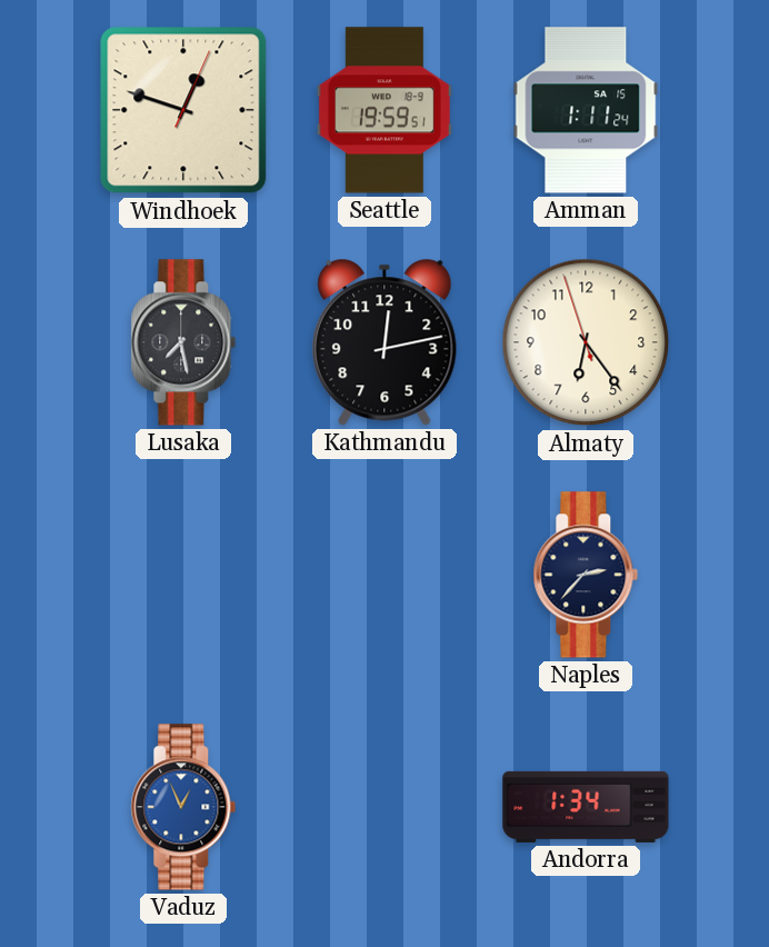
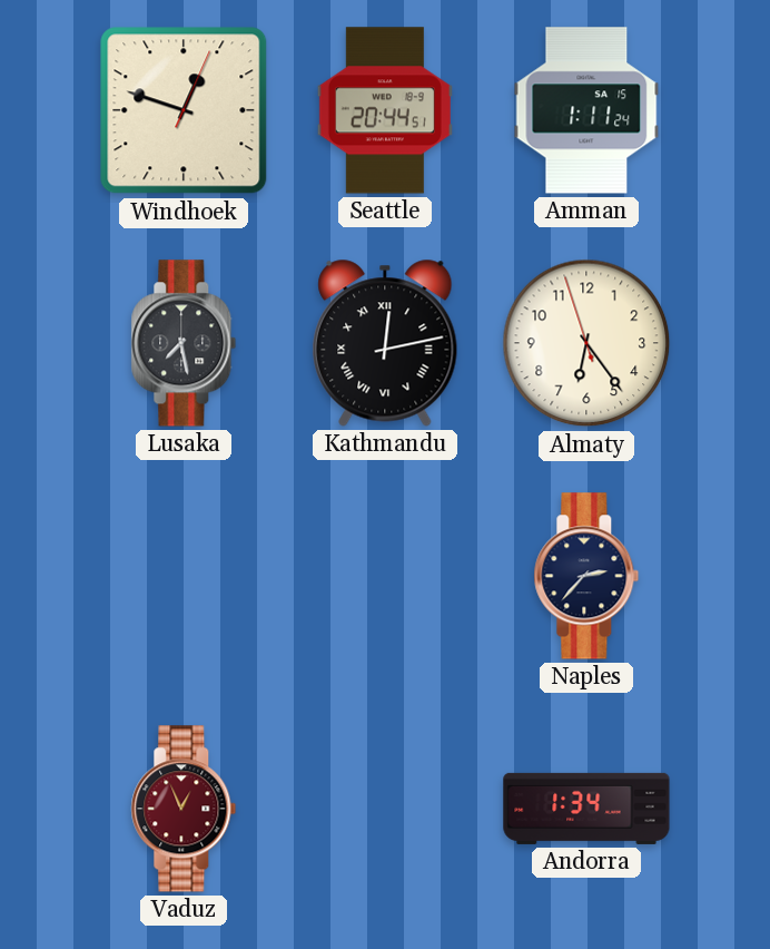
Seattle: 19:59 -> 20:44
Kathmandu numerals: Arabic -> Roman
Vaduz dial: blue -> burgundy
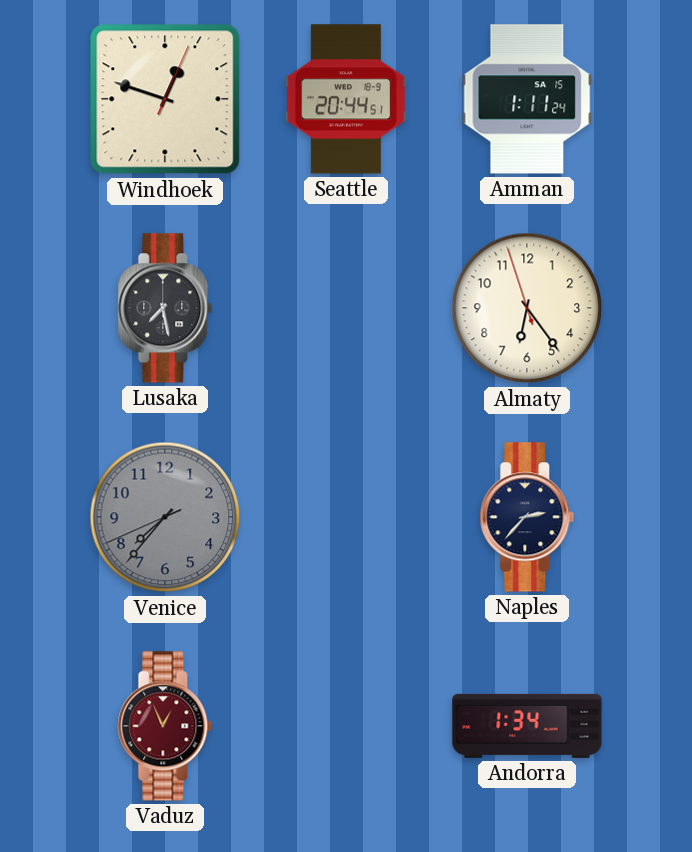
Kathmandu: 12:13 -> none
Venice: none -> 7:36
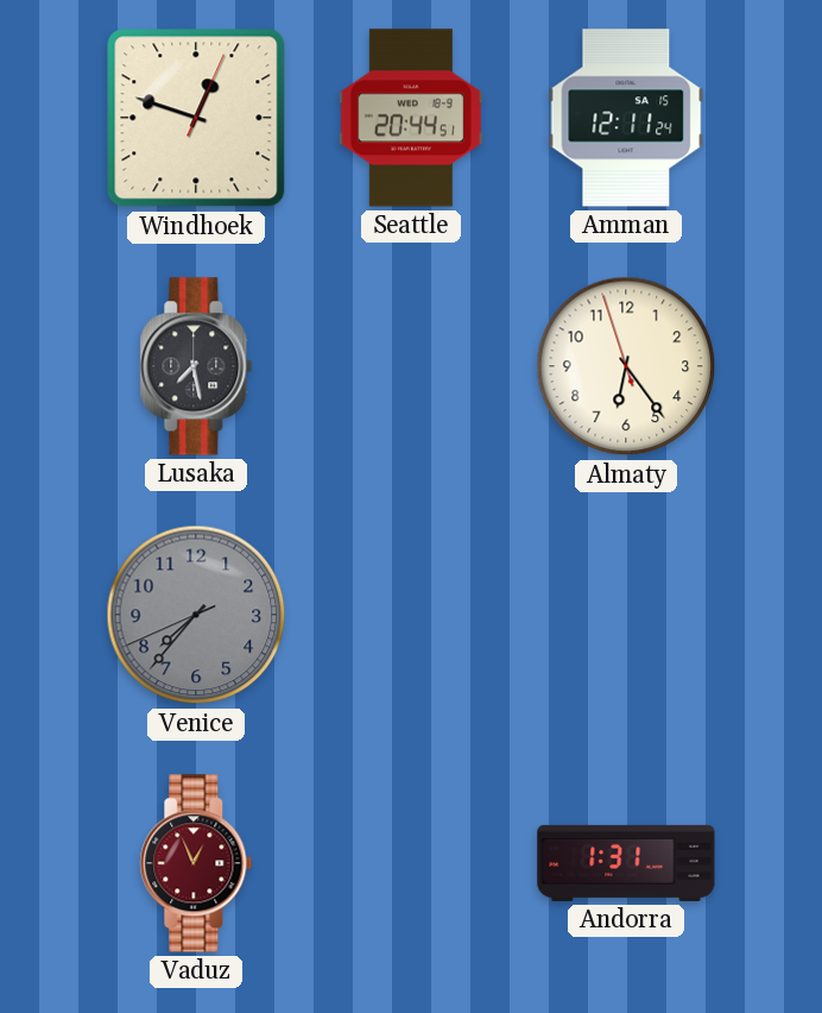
Amman: 1:11 -> 12:11
Naples: 2:37 -> none
Andorra: 1:34 -> 1:31
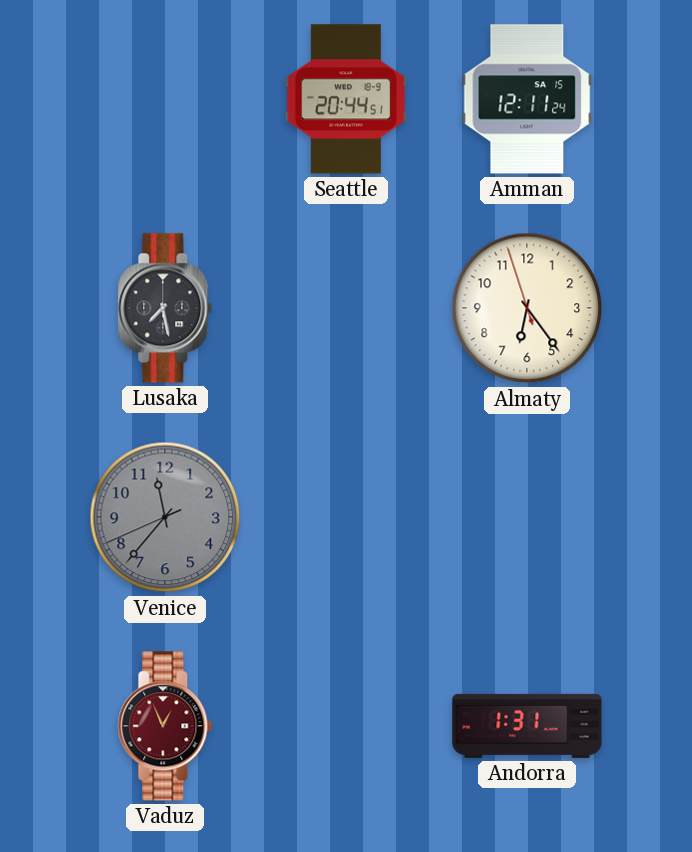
Windhoek: 12:48 -> none
Venice: 7:36 -> 11:36
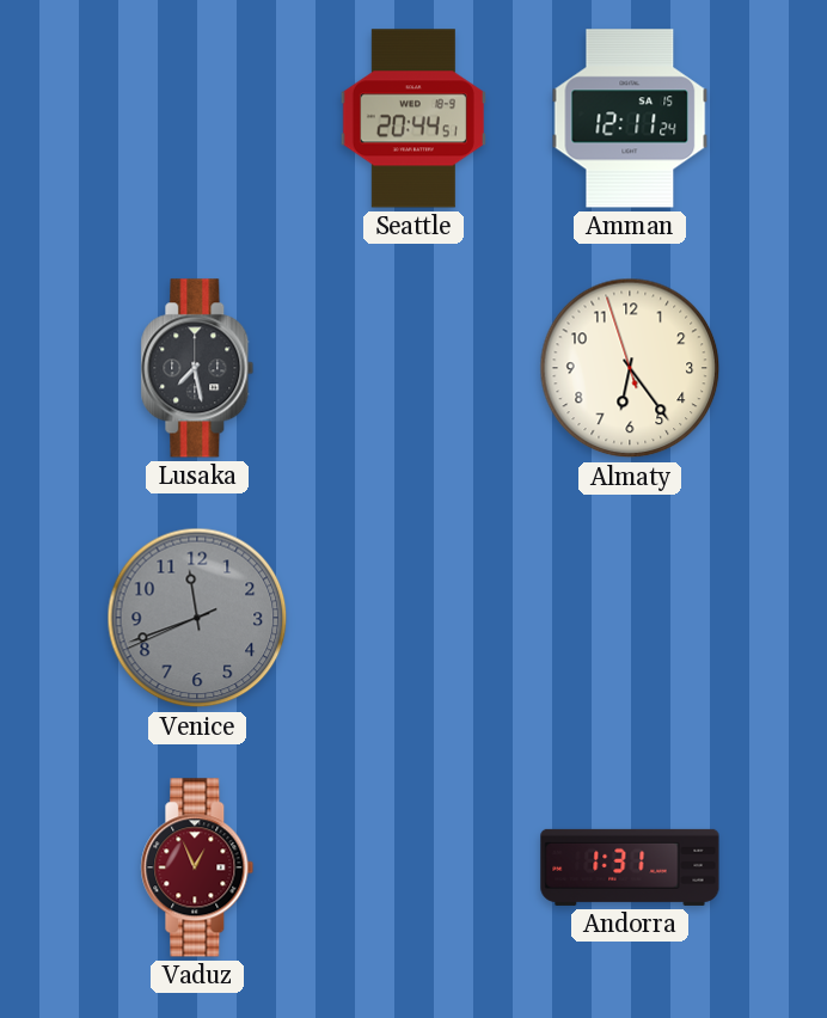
Venice: 11:36 -> 11:41
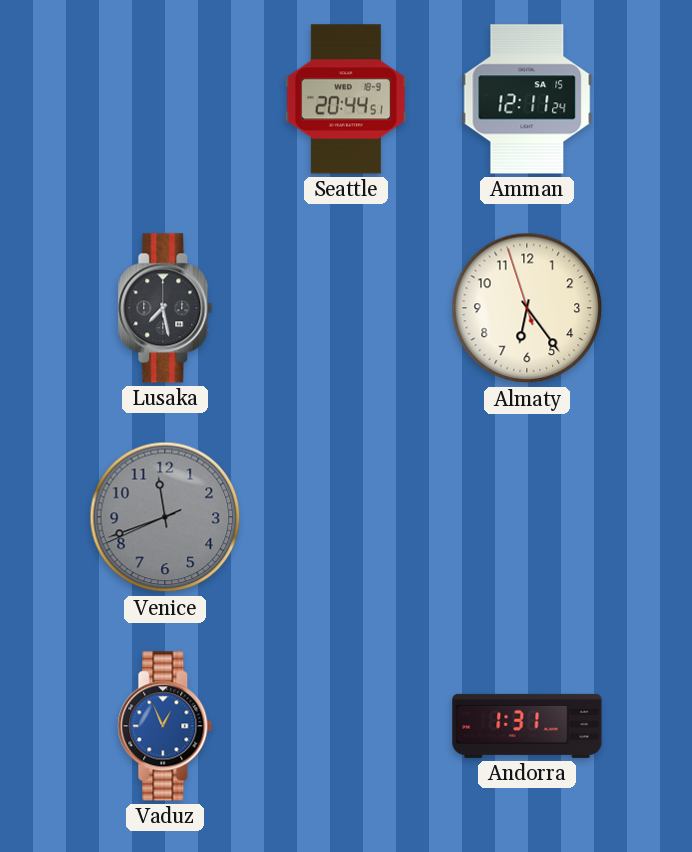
Vaduz dial: burgundy -> blue
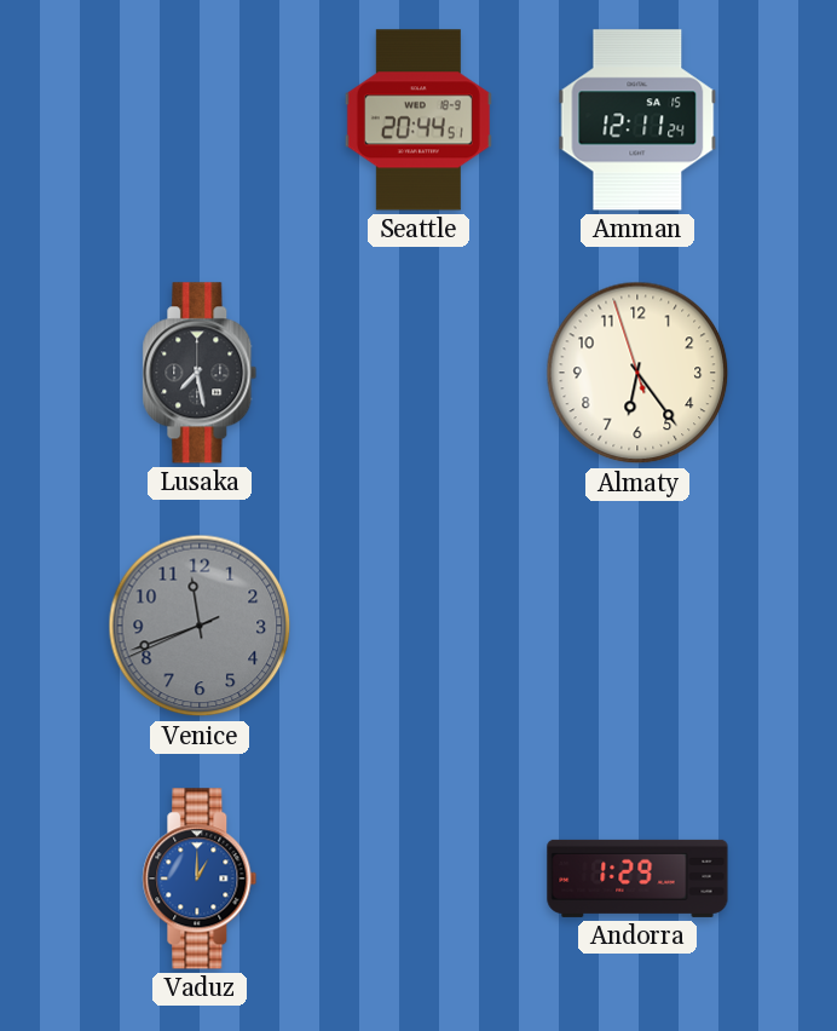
Vaduz: 12:56 -> 1:00
Andorra: 1:31 -> 1:29
